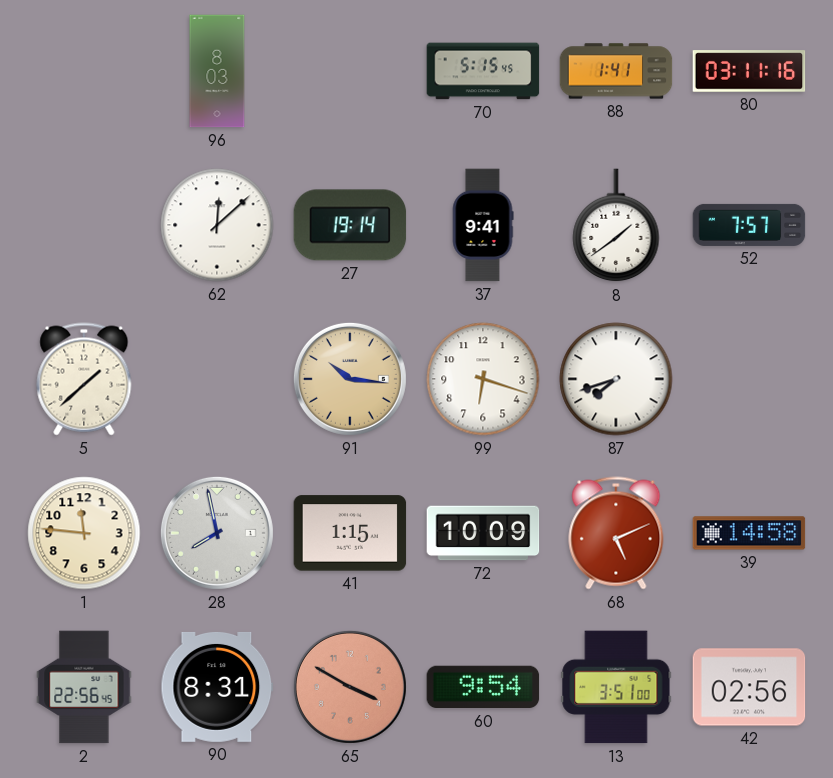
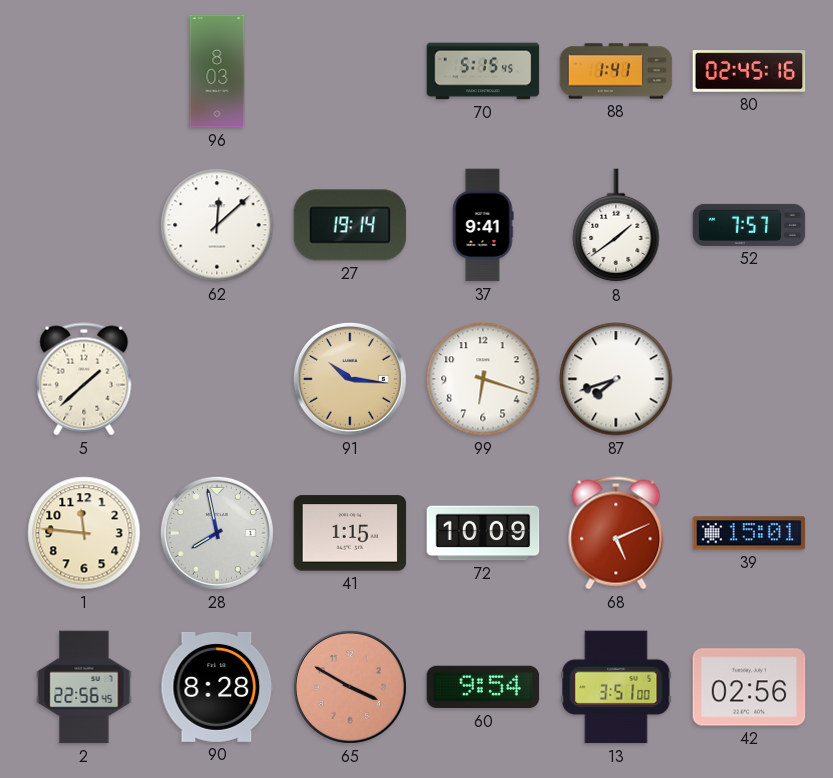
80: 03:11 -> 02:45
39: 14:58 -> 15:01
90: 8:31 -> 8:28
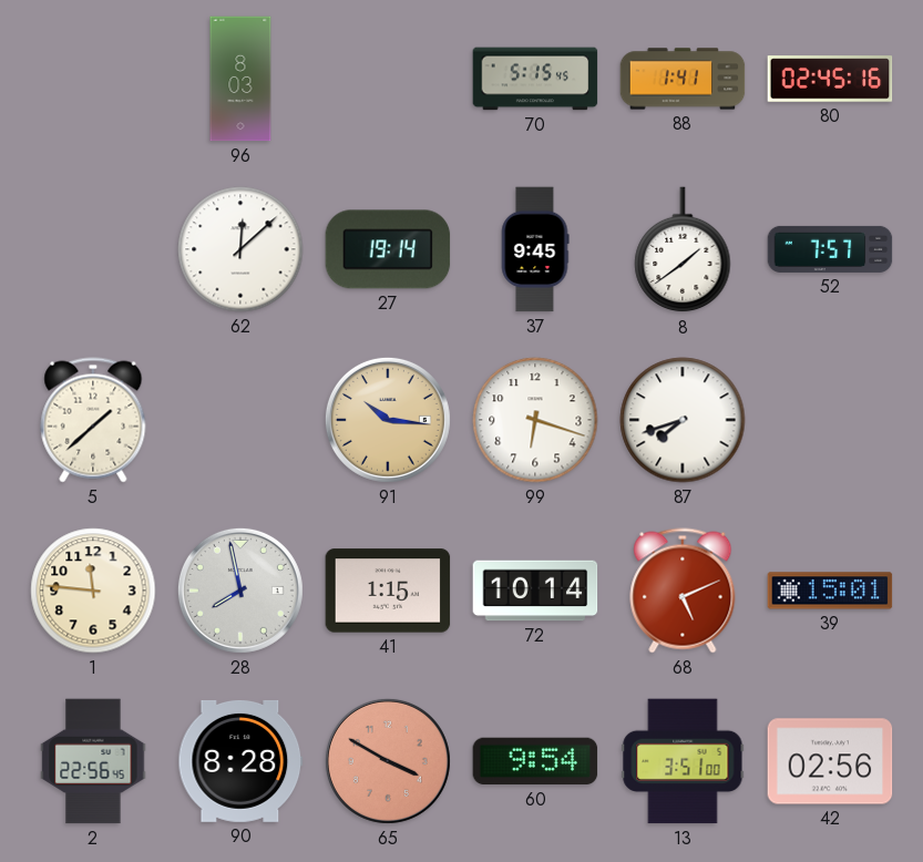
37: 9:41 -> 9:45
72: 10:09 -> 10:14
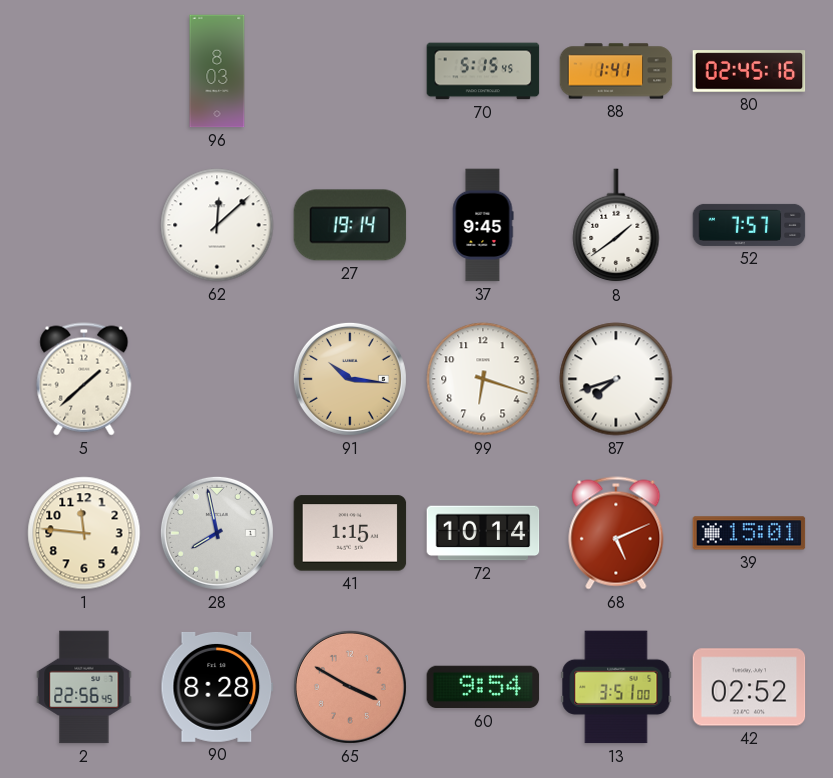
42: 02:56 -> 02:52
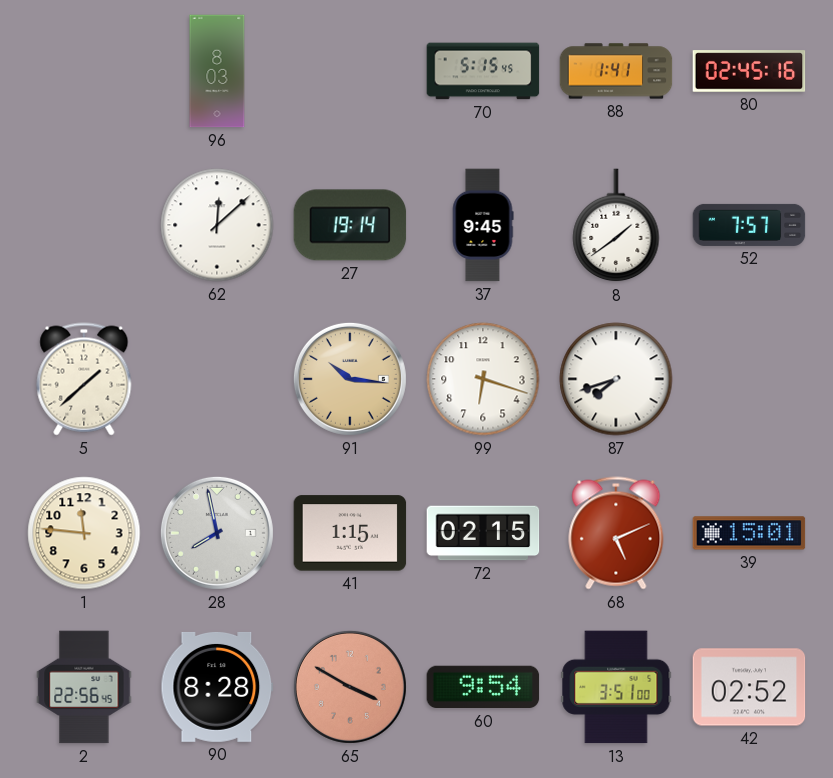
72: 10:14 -> 02:15
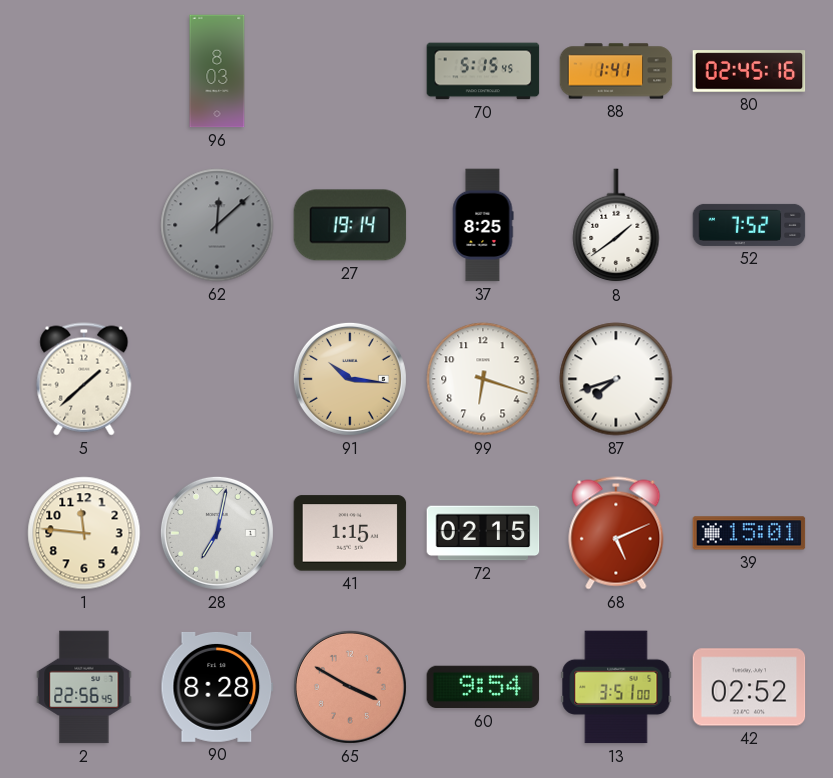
62 dial: white -> grey
37: 9:45 -> 8:25
52: 7:57 -> 7:52
28: 7:58 -> 7:02
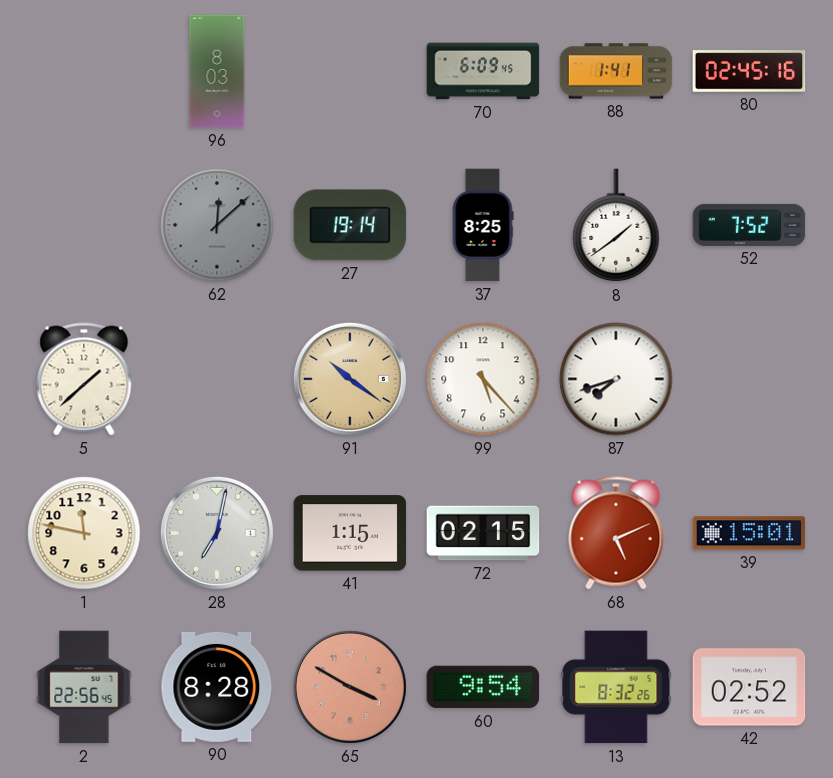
70: 5:15 -> 6:09
91: 10:16 -> 10:21
99: 6:18 -> 5:23
1: 11:46 -> 11:47
13: 3:51 -> 8:32
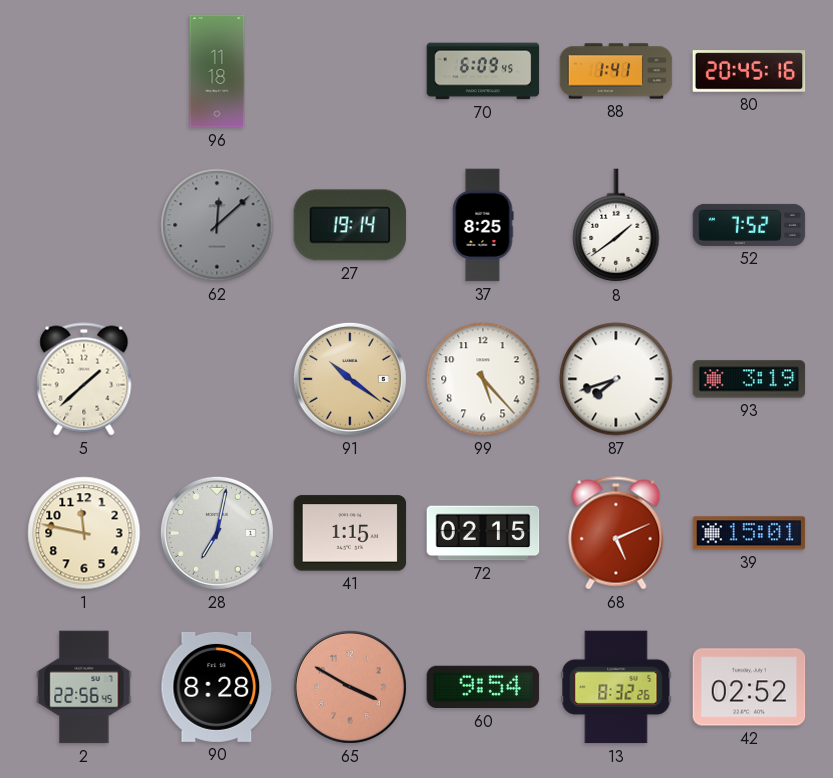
96: 8:03 -> 11:18
80: 02:45 -> 20:45
93: none -> 3:19
